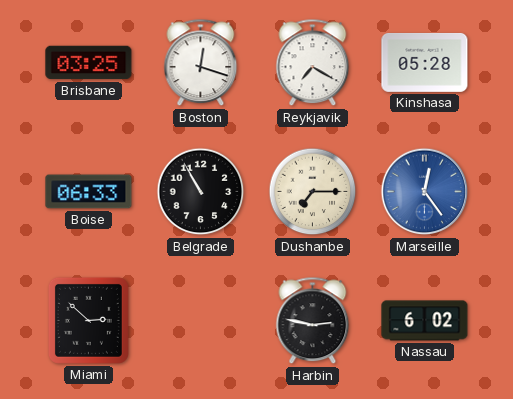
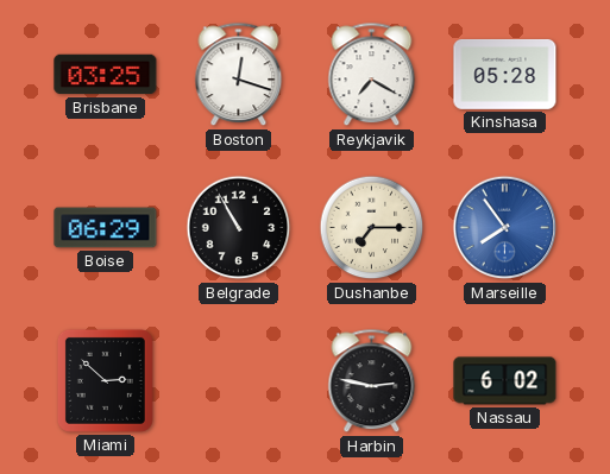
Boise: 06:33 -> 06:29
Marseille: 12:24 -> 7:54
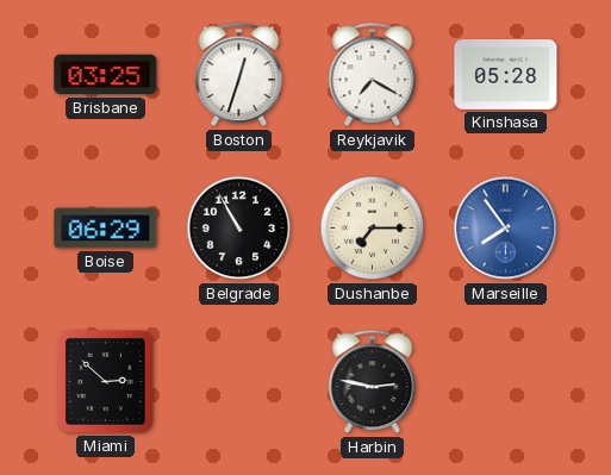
Boston: 12:18 -> 12:33
Nassau: 6:02 -> none
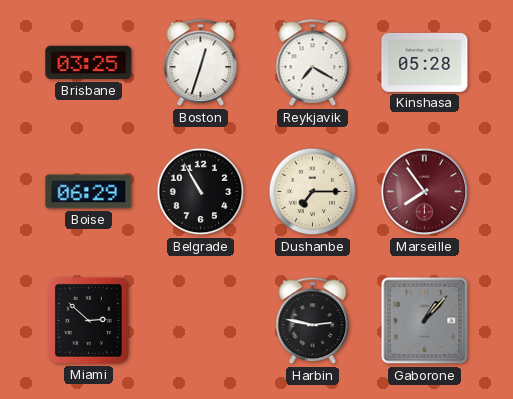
Marseille dial: blue -> burgundy
Gaborone: none -> 1:07
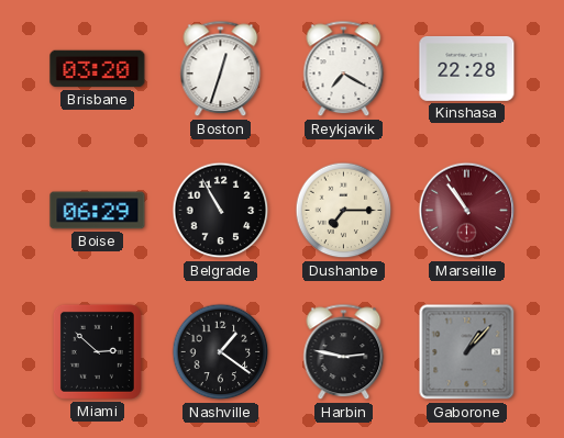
Brisbane: 03:25 -> 03:20
Kinshasa: 05:28 -> 22:28
Marseille: 7:54 -> 10:54
Nashville: none -> 1:21
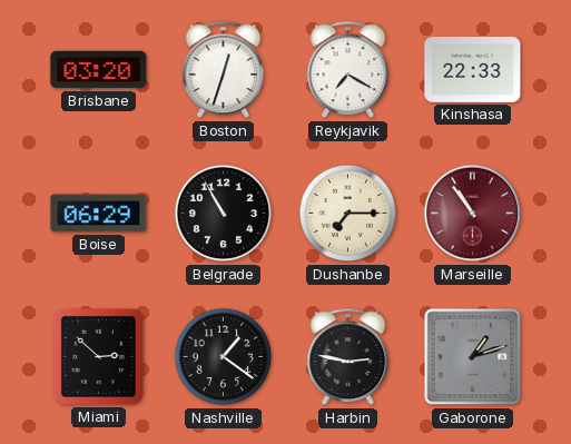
Kinshasa: 22:28 -> 22:33
Gaborone: 1:07 -> 1:12
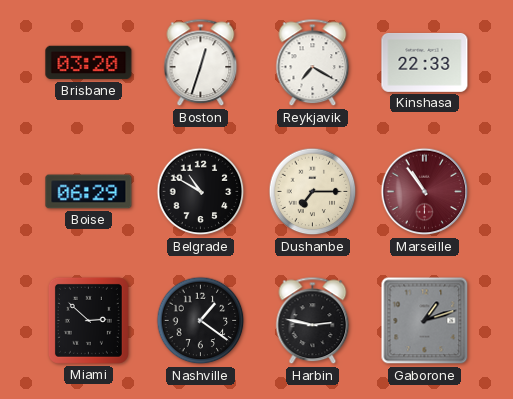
Belgrade: 10:55 -> 10:50
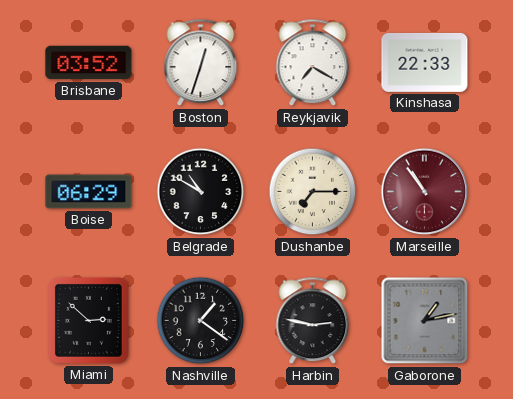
Brisbane: 03:20 -> 03:52
Gaborone: 1:12 -> 1:13
